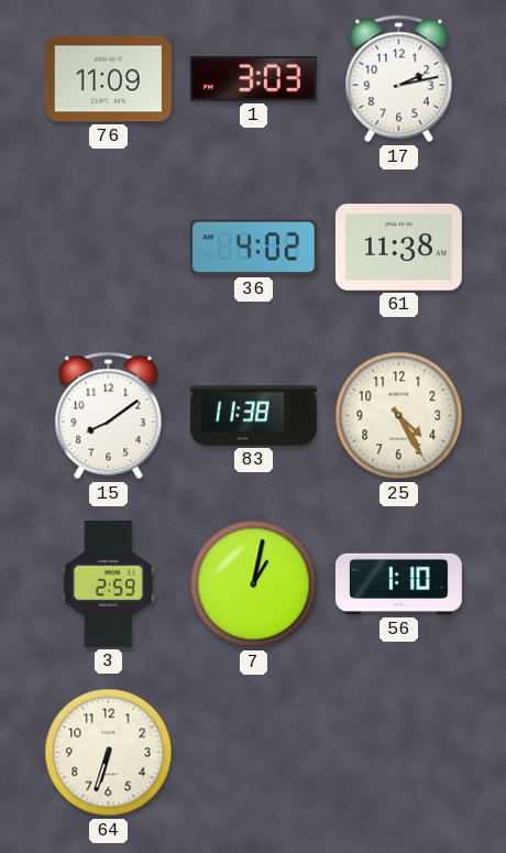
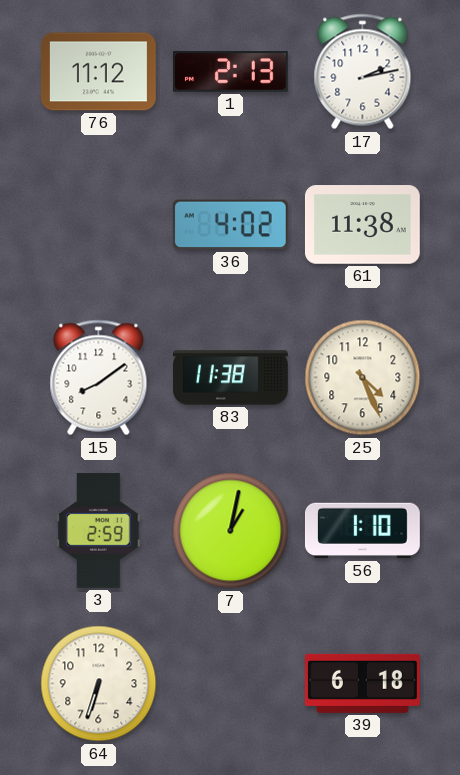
76: 11:09 -> 11:12
1: 3:03 -> 2:13
25: 4:25 -> 4:26
39: none -> 6:18
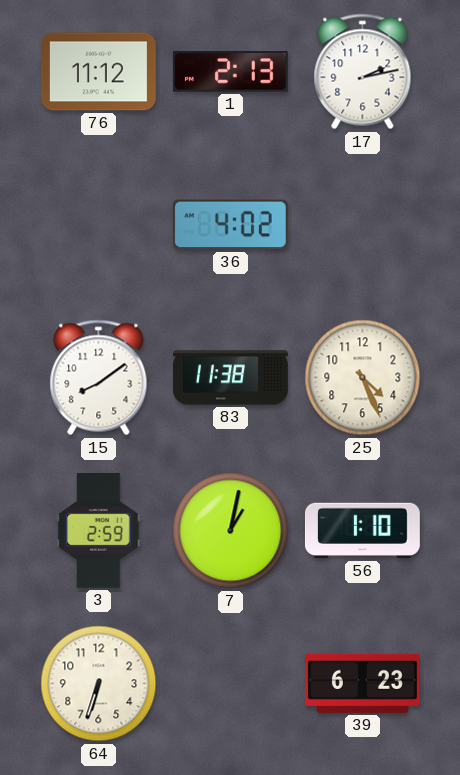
61: 11:38 -> none
39: 6:18 -> 6:23
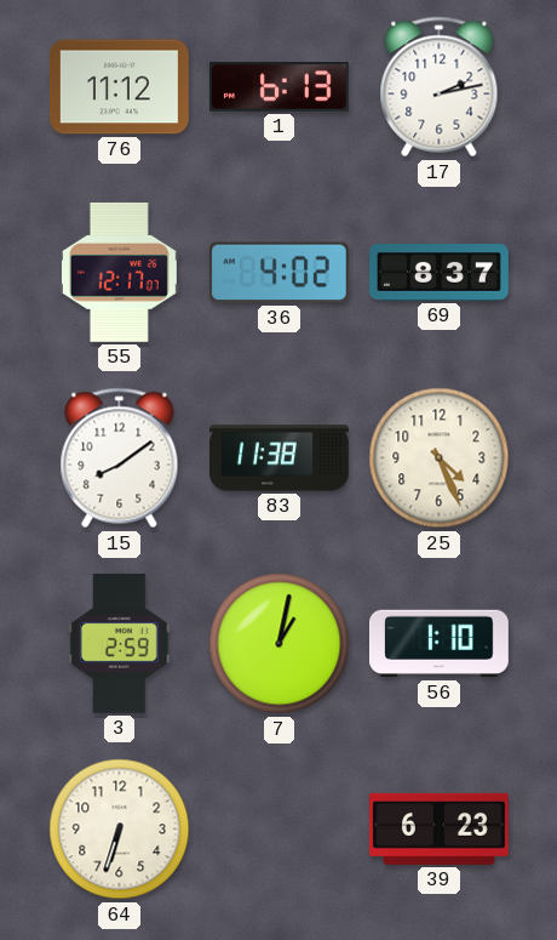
1: 2:13 -> 6:13
55: none -> 12:17
69: none -> 8:37
